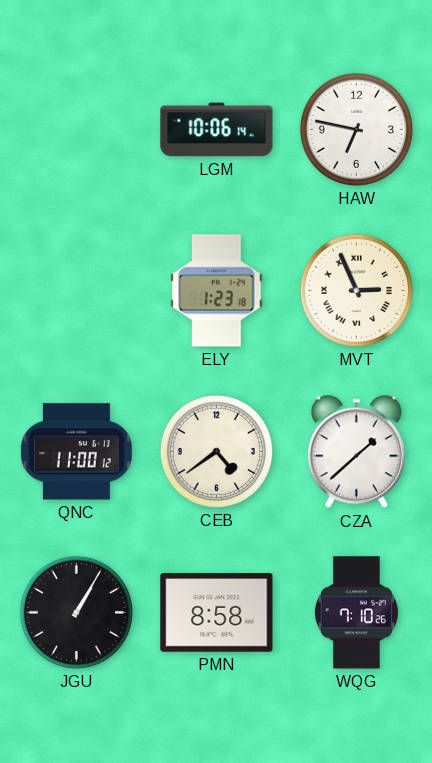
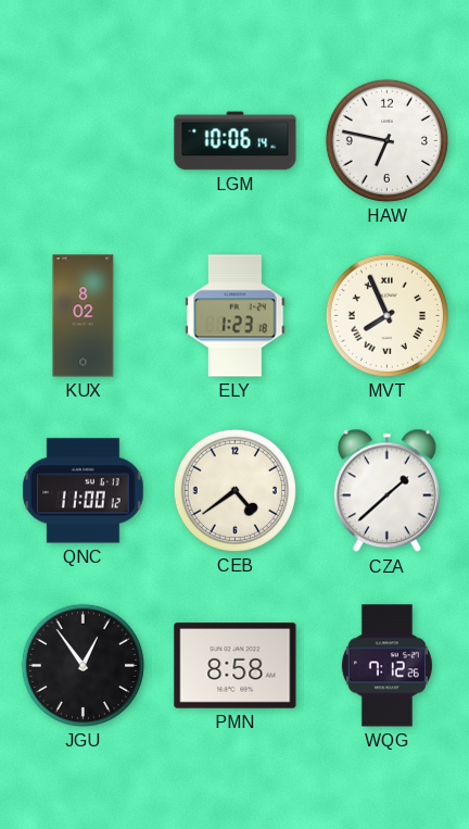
KUX: none -> 8:02
MVT: 2:56 -> 7:56
JGU: 1:05 -> 12:54
WQG: 7:10 -> 7:12
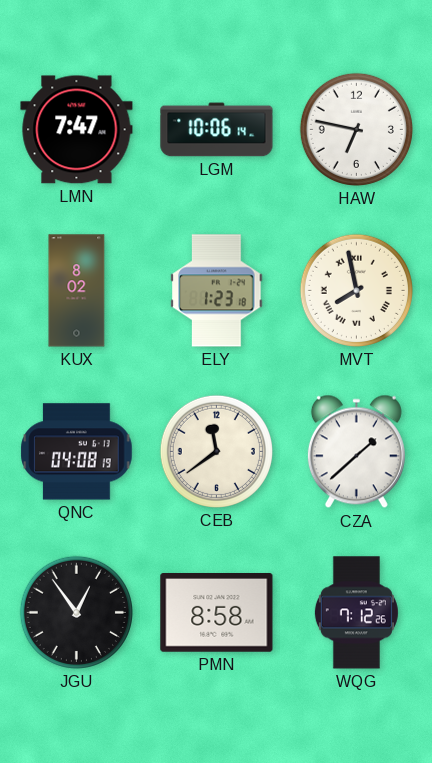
LMN: none -> 7:47
MVT: 7:56 -> 7:58
QNC: 11:00 -> 04:08
CEB: 4:39 -> 11:39
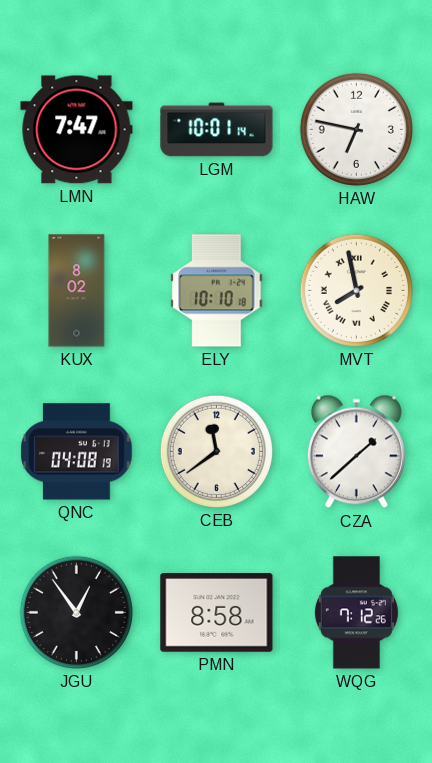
LGM: 10:06 -> 10:01
ELY: 1:23 -> 10:10
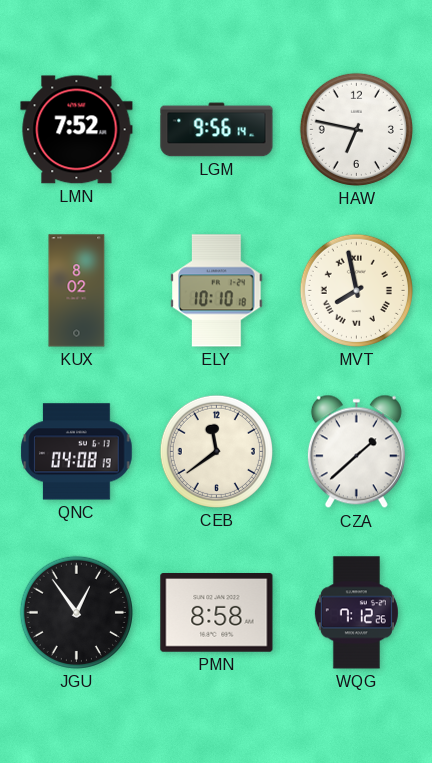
LMN: 7:47 -> 7:52
LGM: 10:01 -> 9:56
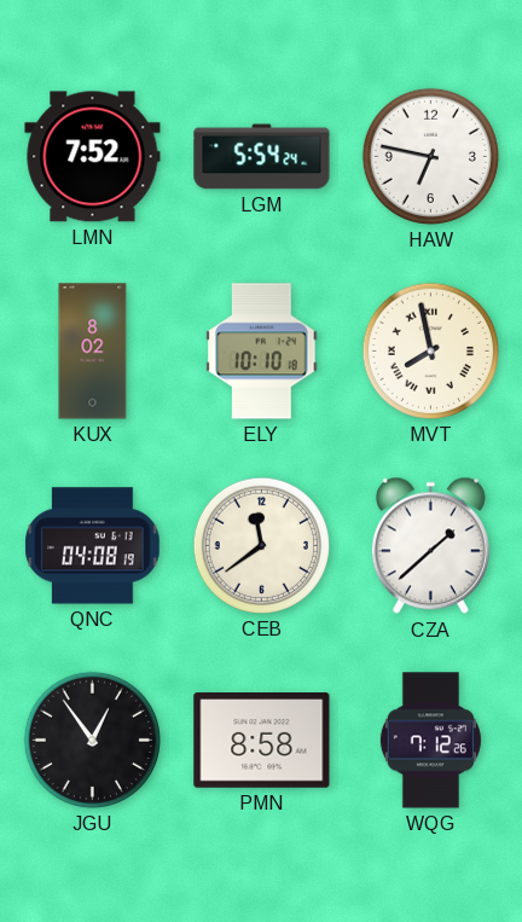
LGM: 9:56 -> 5:54
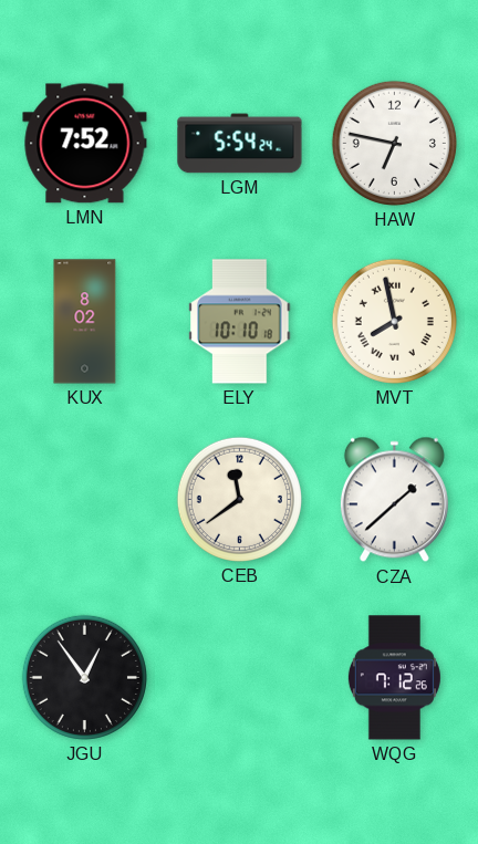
QNC: 04:08 -> none
PMN: 8:58 -> none
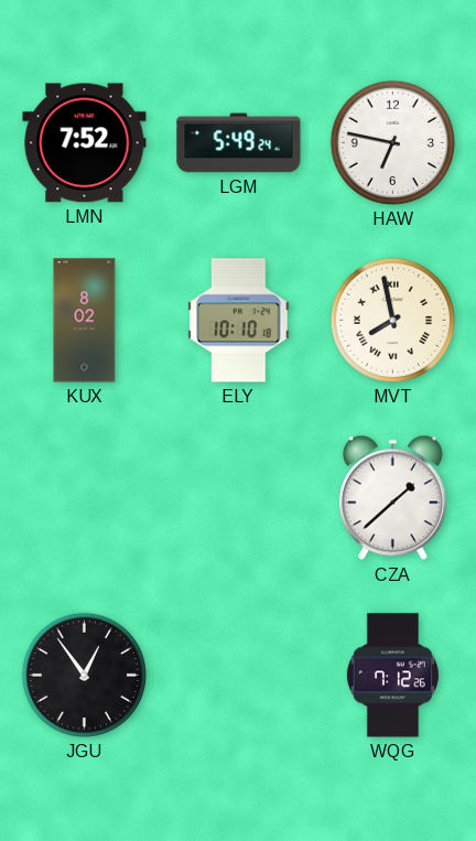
LGM: 5:54 -> 5:49
CEB: 11:39 -> none
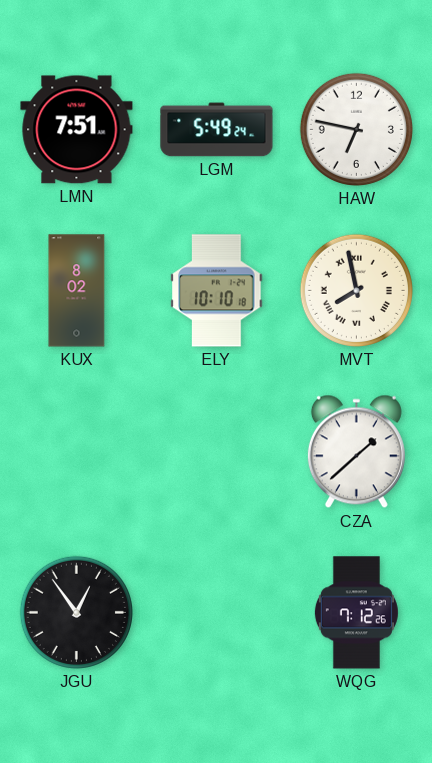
LMN: 7:52 -> 7:51
